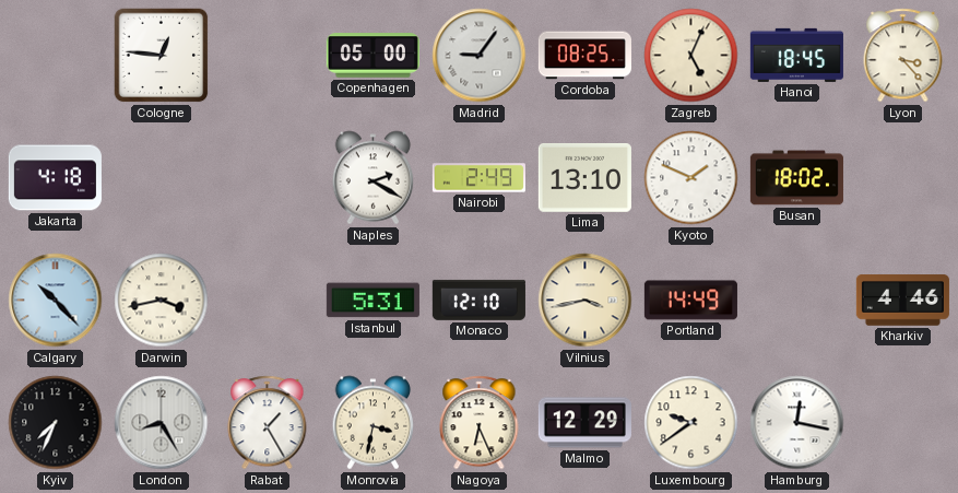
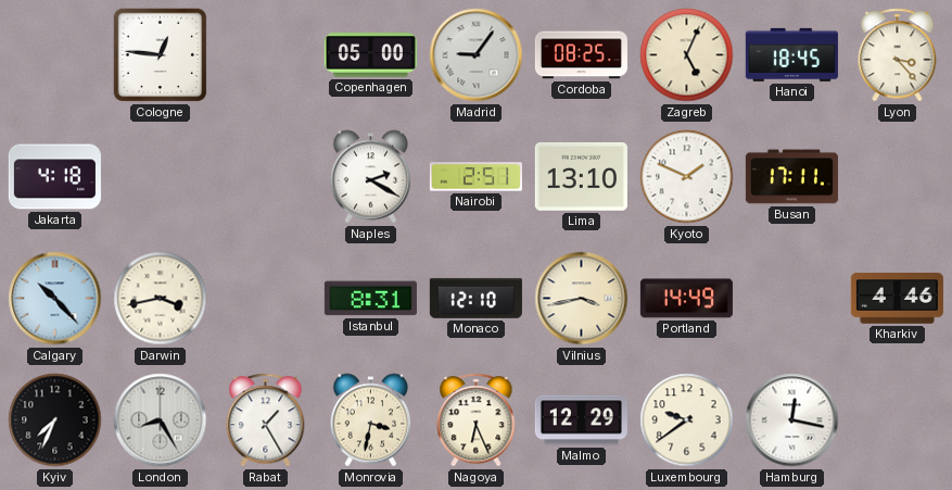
Nairobi: 2:49 -> 2:51
Busan: 18:02 -> 17:11
Istanbul: 5:31 -> 8:31
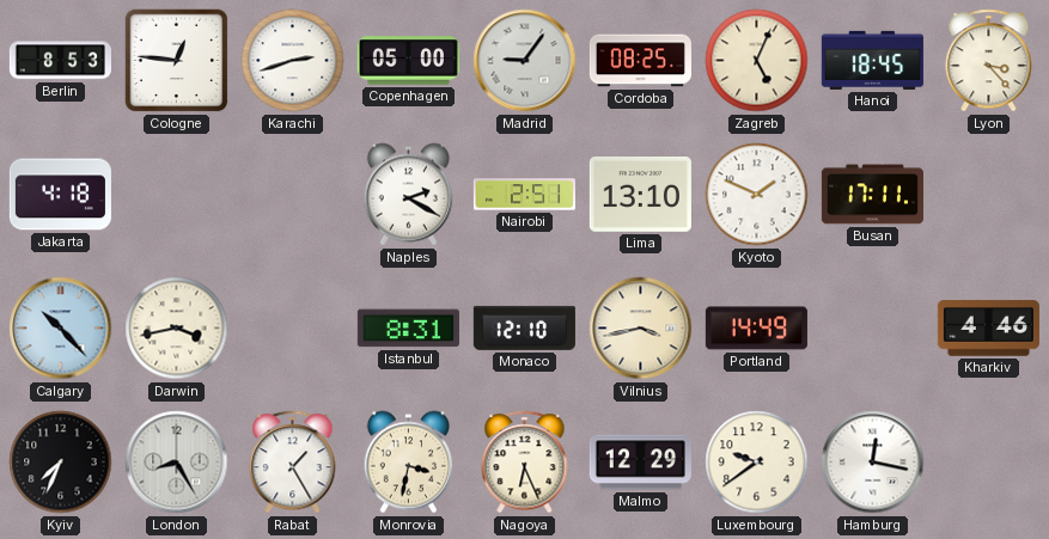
Berlin: none -> 8:53
Karachi: none -> 2:42
